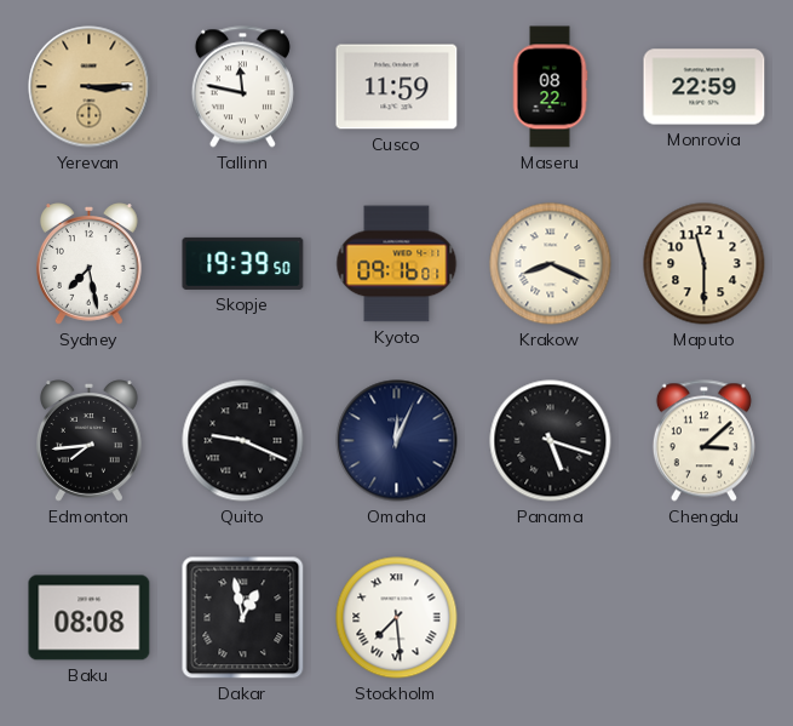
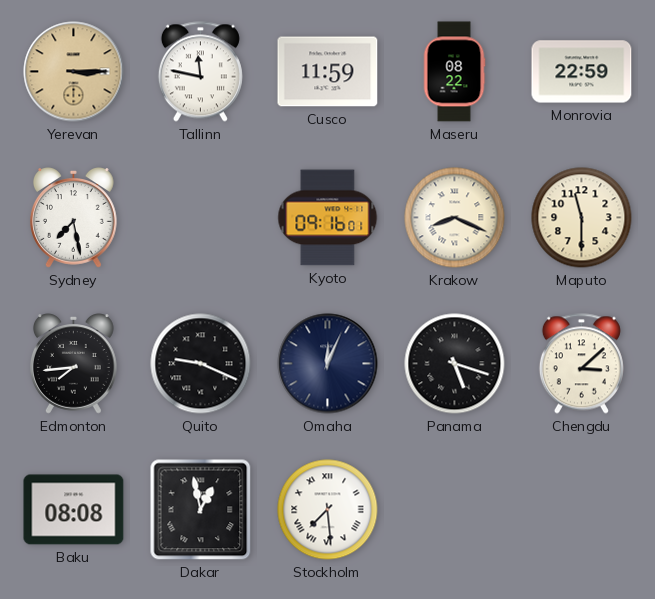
Skopje: 19:39 -> none
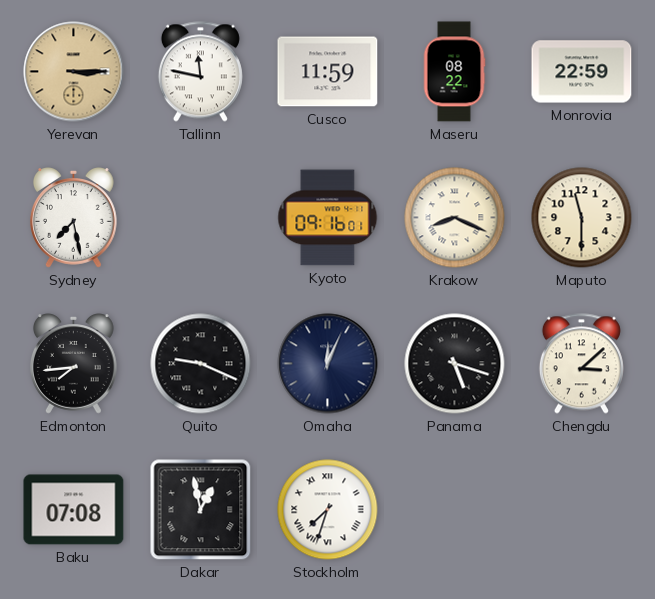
Baku: 08:08 -> 07:08
Stockholm: 7:29 -> 7:33
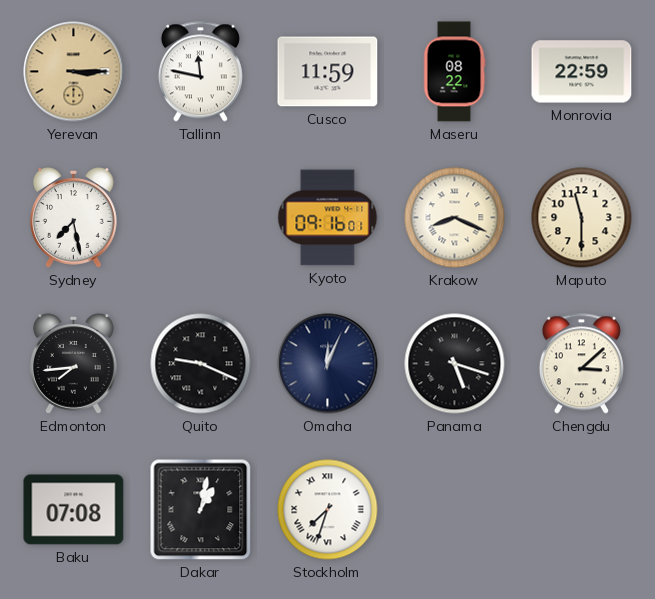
Dakar: 12:58 -> 1:02
